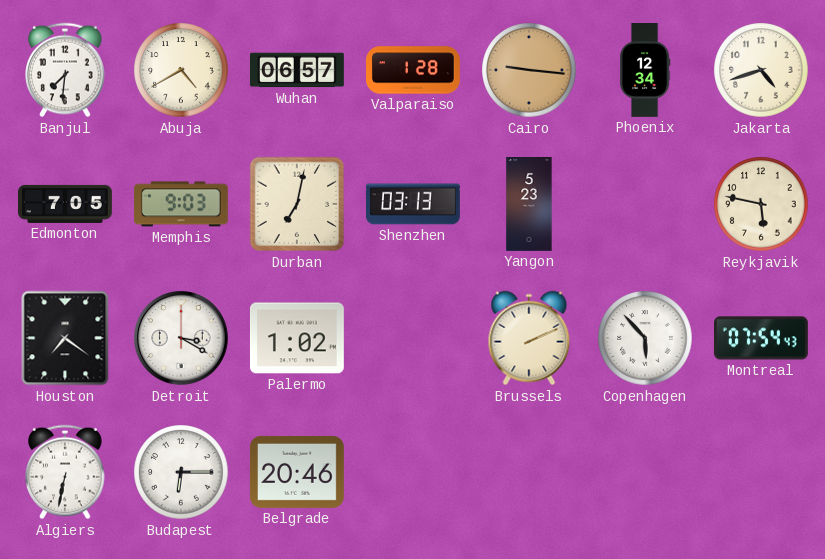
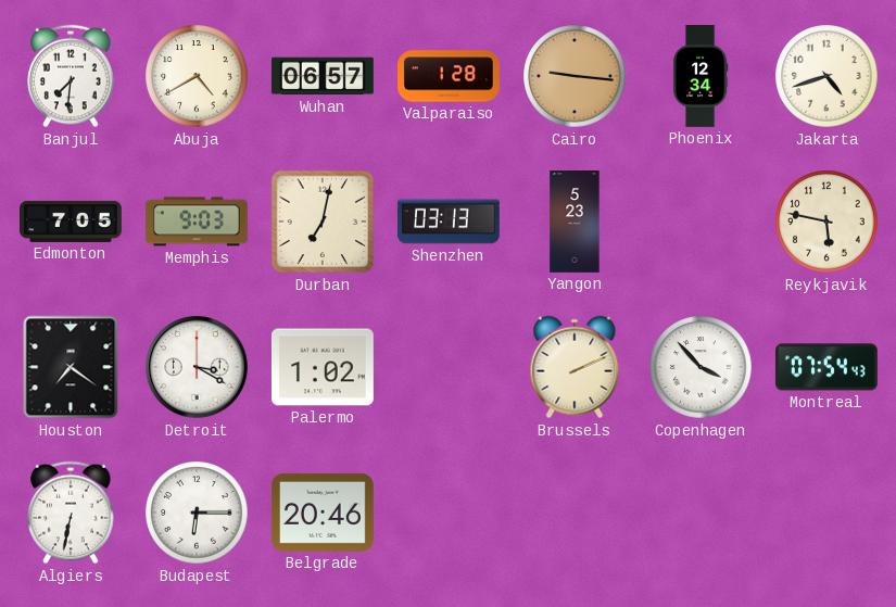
Copenhagen: 5:53 -> 3:53
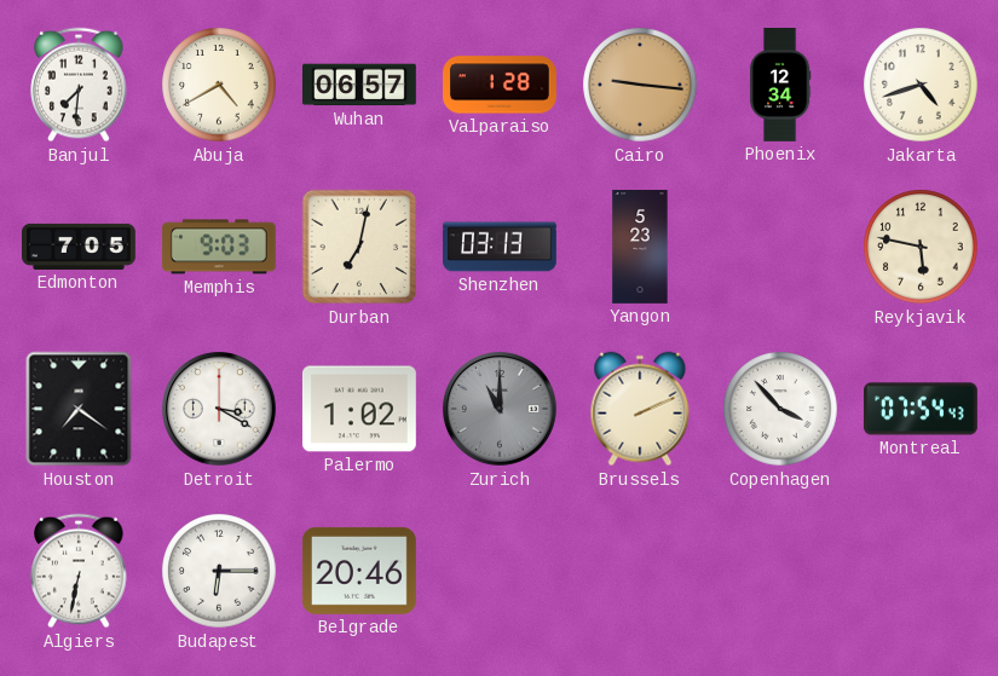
Zurich: none -> 11:00
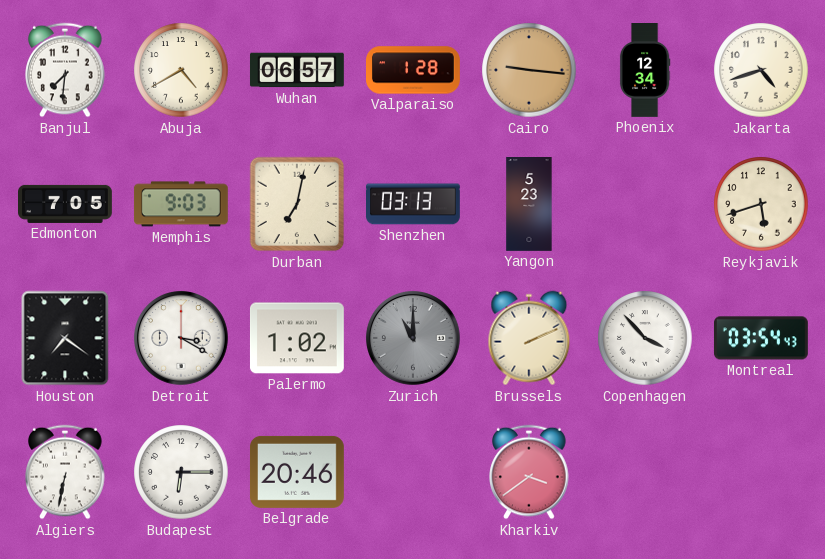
Reykjavik: 5:47 -> 5:42
Montreal: 07:54 -> 03:54
Kharkiv: none -> 3:39
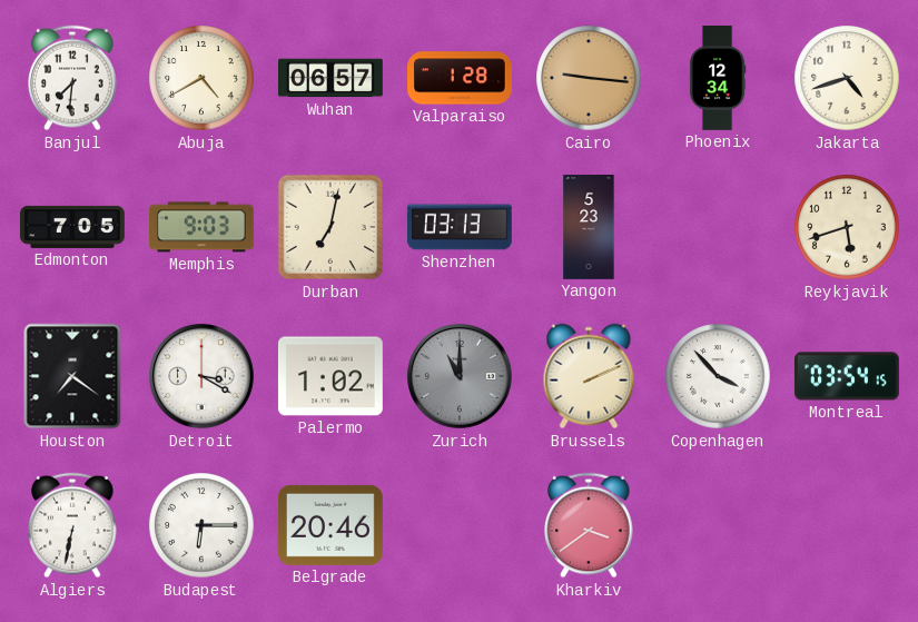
Montreal: 03:54:43 -> 03:54:15
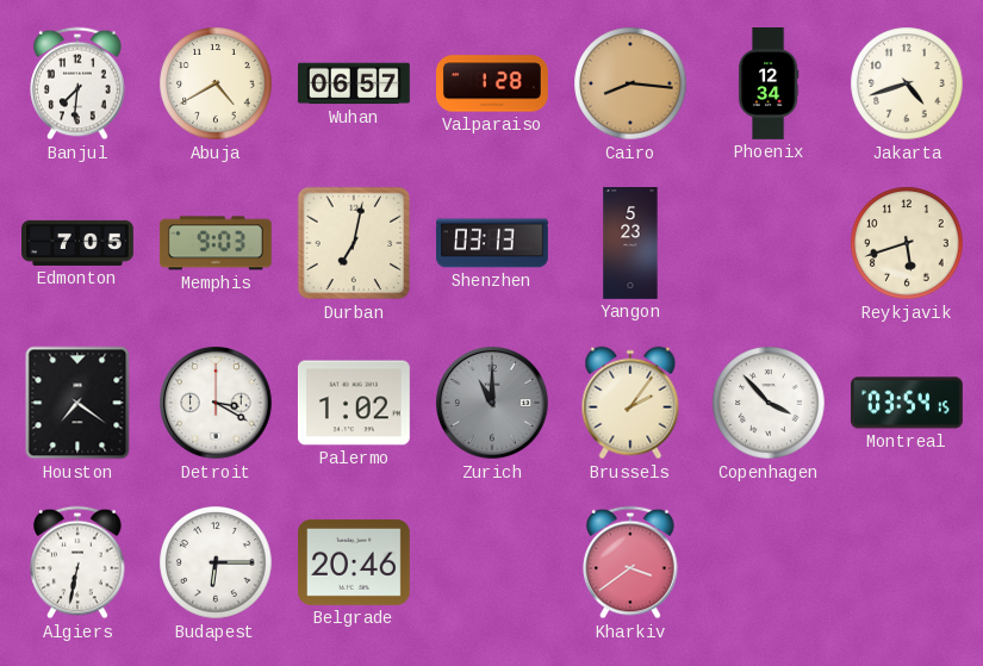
Cairo: 9:16 -> 8:16
Brussels: 2:11 -> 2:06
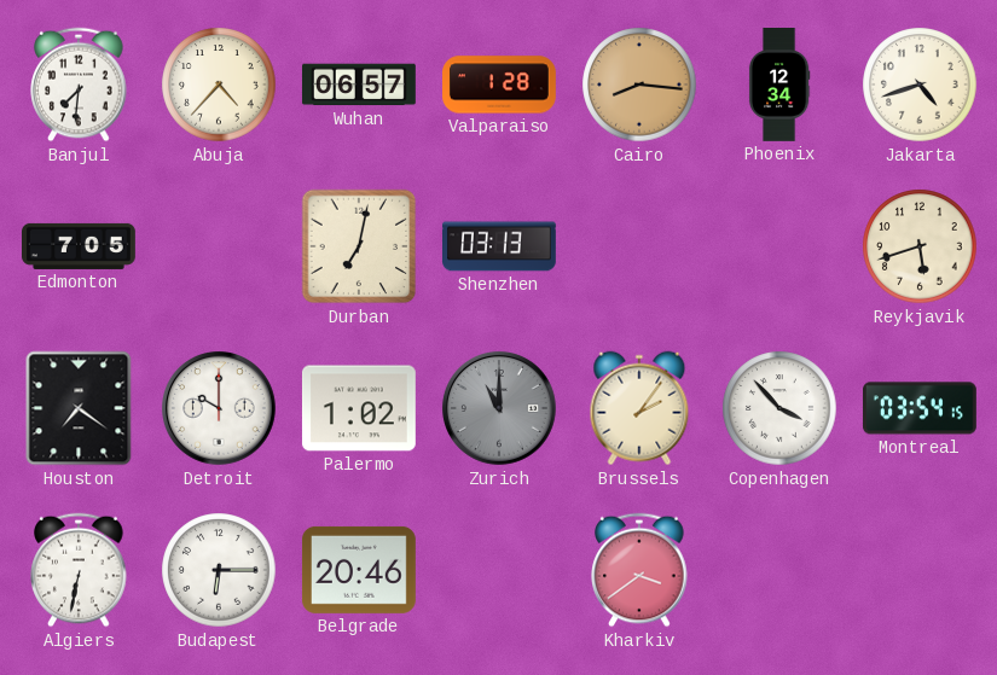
Abuja: 4:40 -> 4:37
Memphis: 9:03 -> none
Yangon: 5:23 -> none
Detroit: 3:20 -> 10:00
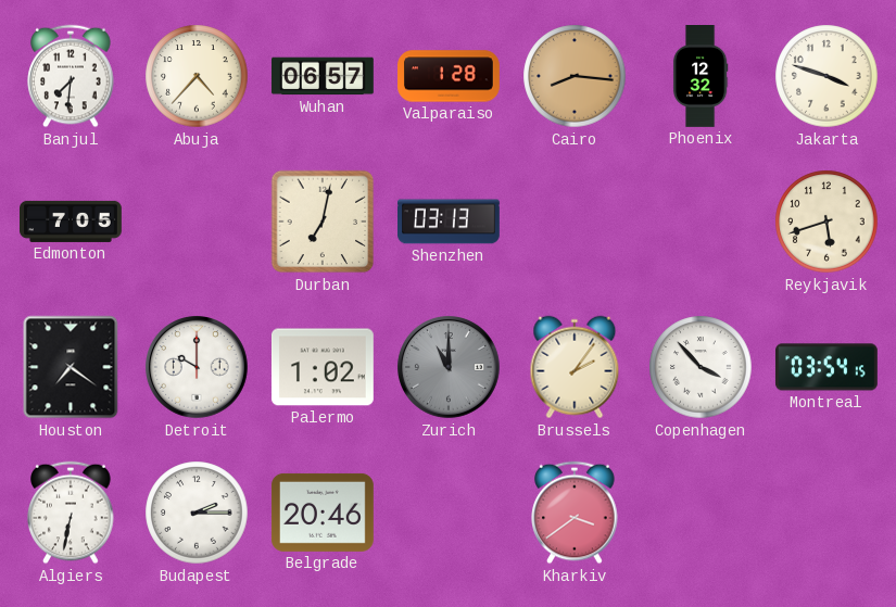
Phoenix: 12:34 -> 12:32
Jakarta: 4:42 -> 3:48
Budapest: 6:15 -> 2:15
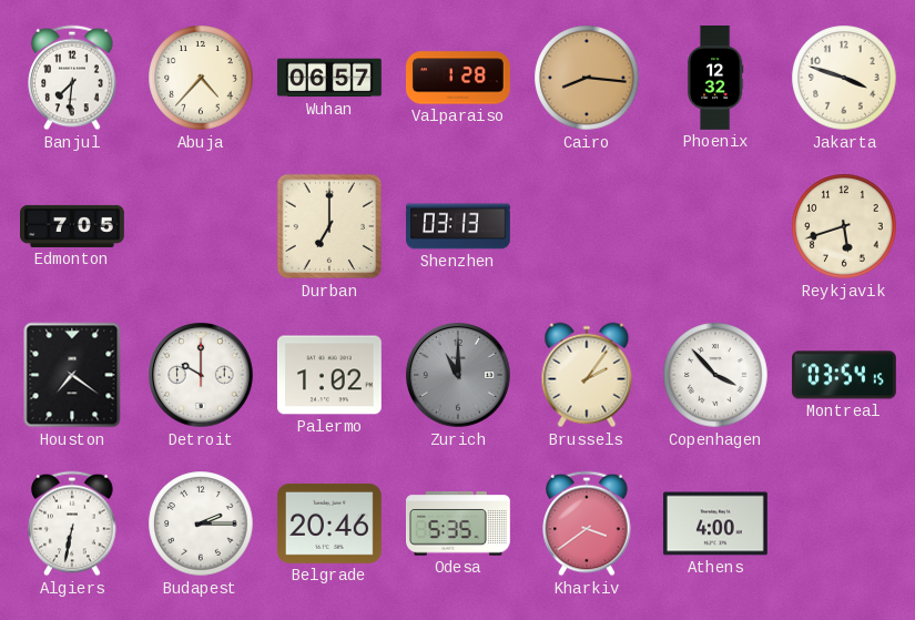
Durban: 7:02 -> 7:00
Odesa: none -> 5:35
Athens: none -> 4:00
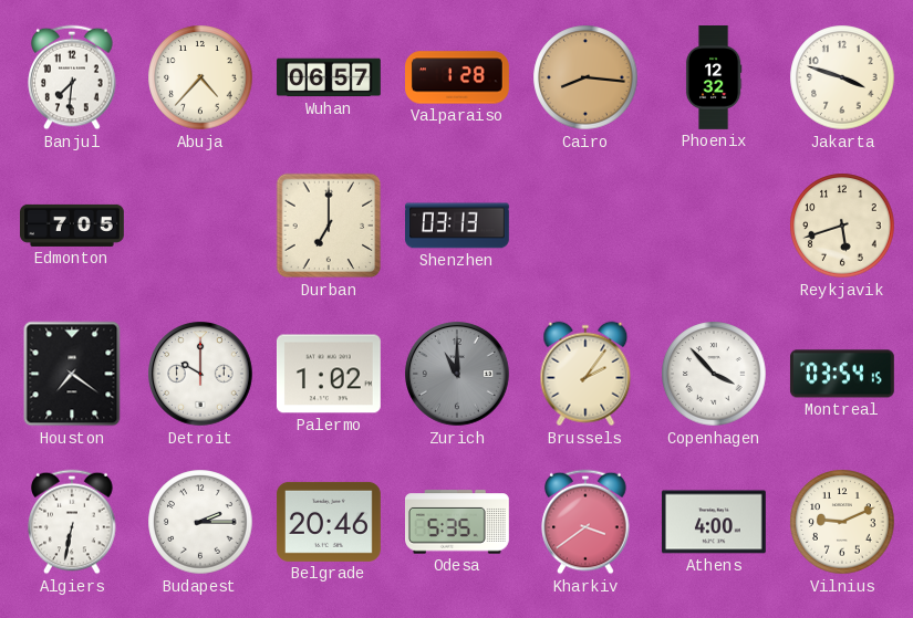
Vilnius: none -> 9:11
